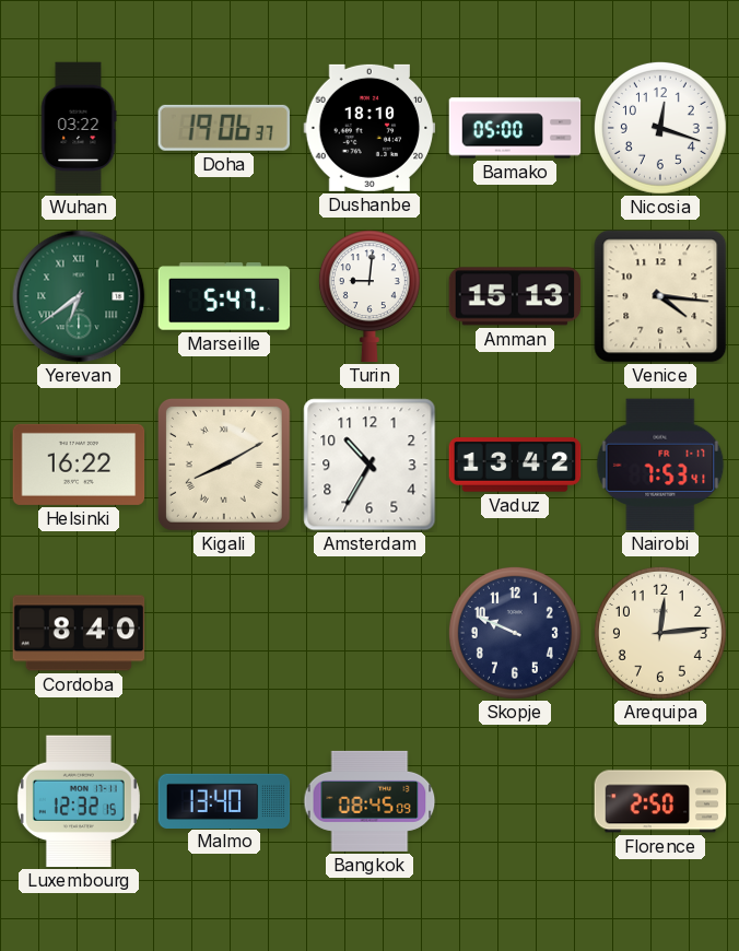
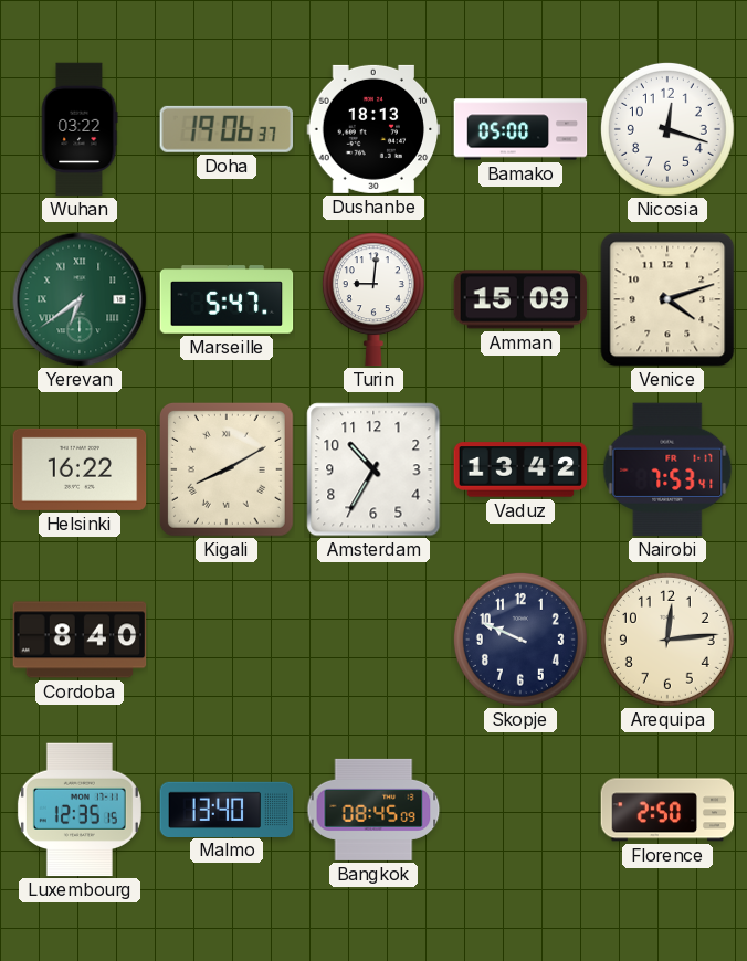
Dushanbe: 18:10 -> 18:13
Amman: 15:13 -> 15:09
Venice: 4:16 -> 4:12
Luxembourg: 12:32 -> 12:35
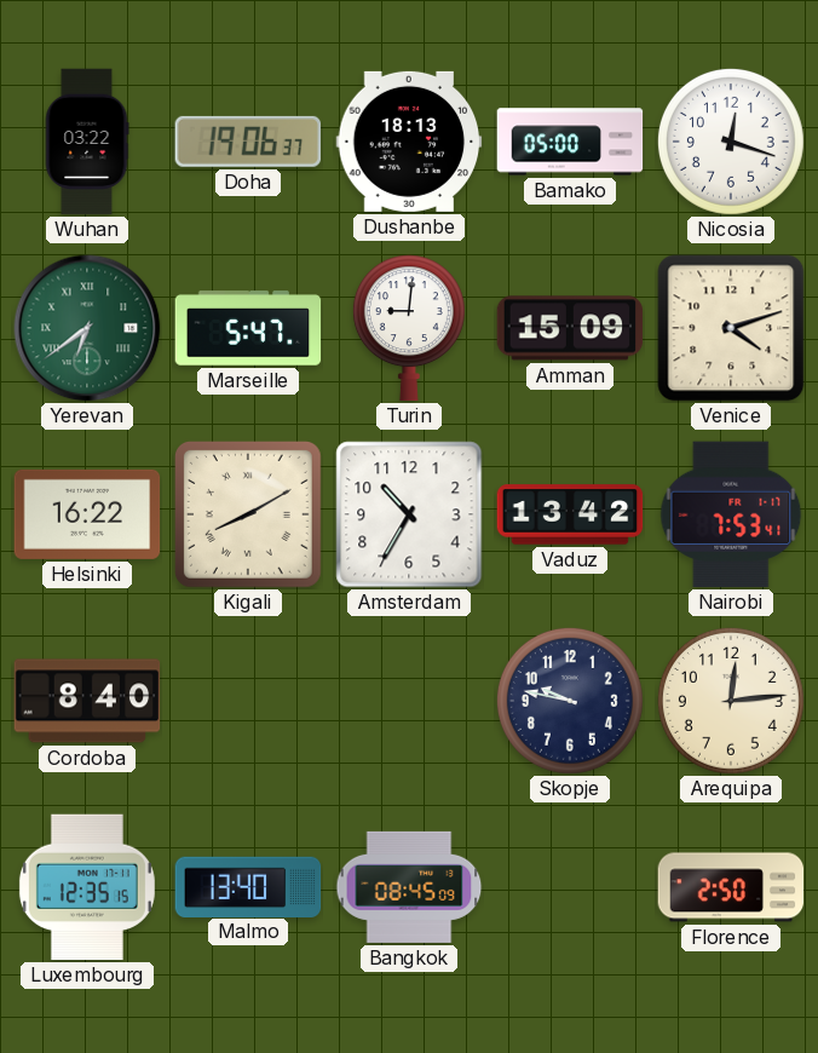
Skopje: 9:49 -> 9:47
